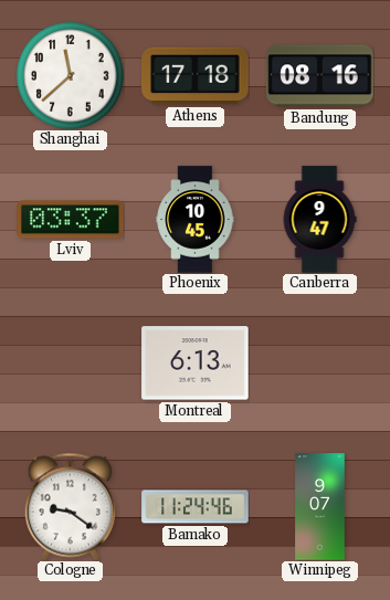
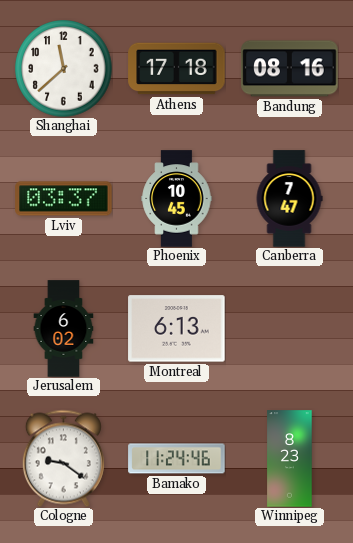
Canberra: 9:47 -> 7:47
Jerusalem: none -> 6:02
Winnipeg: 9:07 -> 8:23
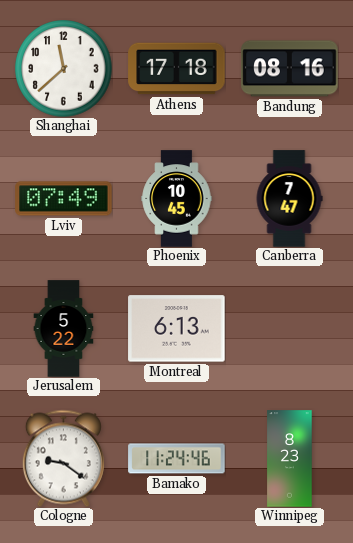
Lviv: 03:37 -> 07:49
Jerusalem: 6:02 -> 5:22
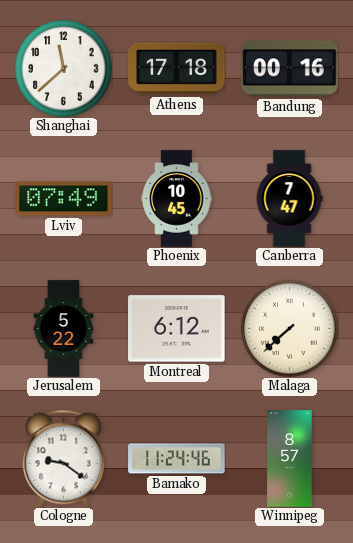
Bandung: 08:16 -> 00:16
Montreal: 6:13 -> 6:12
Malaga: none -> 7:38
Winnipeg: 8:23 -> 8:57
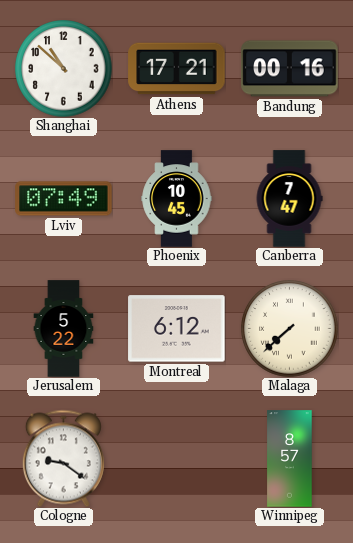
Shanghai: 11:38 -> 10:52
Athens: 17:18 -> 17:21
Bamako: 11:24 -> none
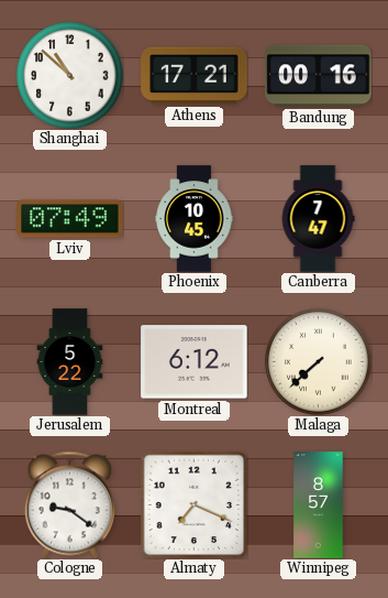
Almaty: none -> 7:19
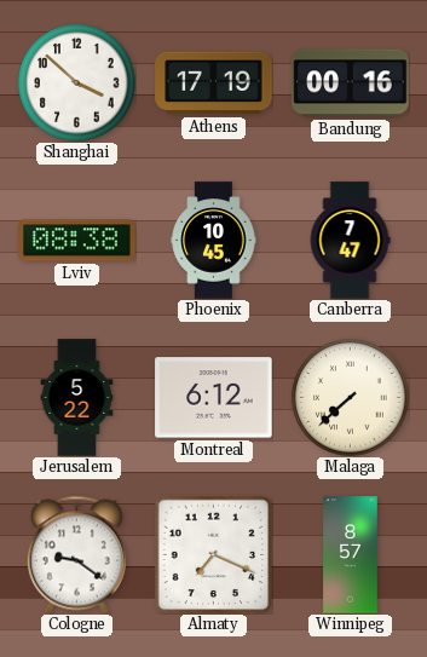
Shanghai: 10:52 -> 3:52
Athens: 17:21 -> 17:19
Lviv: 07:49 -> 08:38
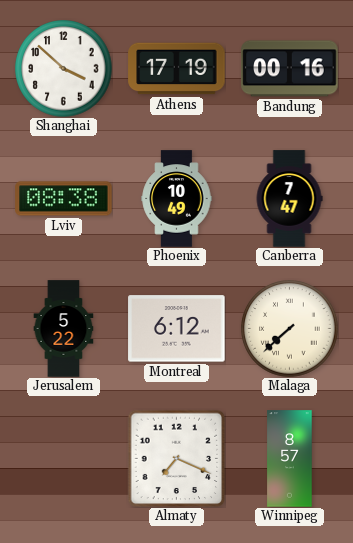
Phoenix: 10:45 -> 10:49
Cologne: 9:21 -> none
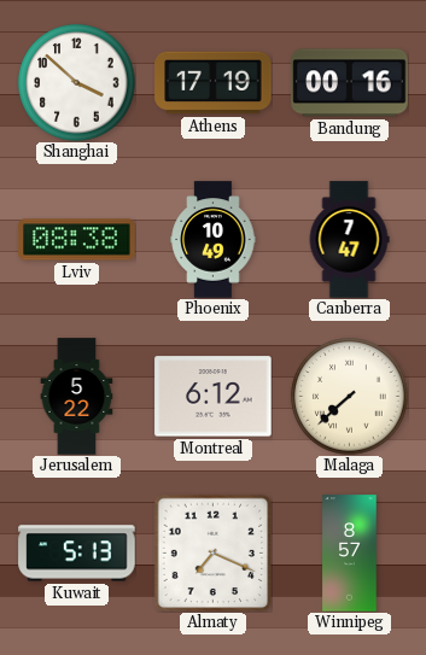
Kuwait: none -> 5:13
